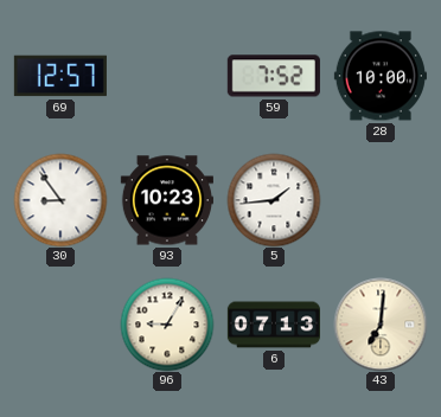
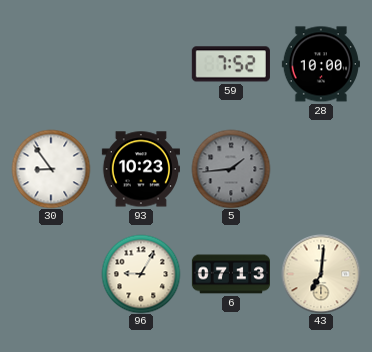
69: 12:57 -> none
5 dial: white -> grey
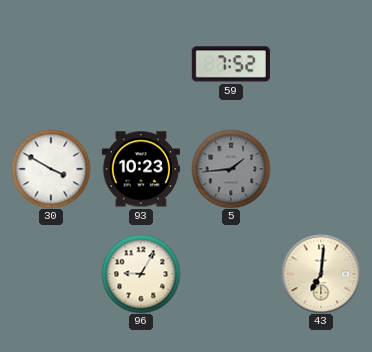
28: 10:00 -> none
30: 8:54 -> 3:50
6: 07:13 -> none
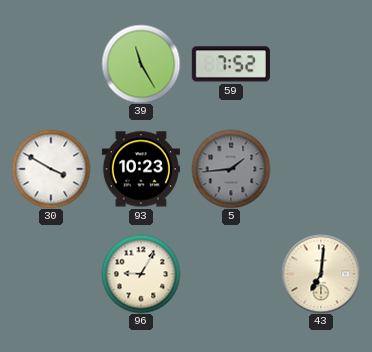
39: none -> 11:25
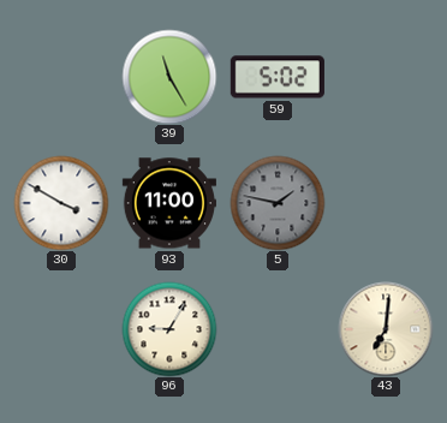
59: 7:52 -> 5:02
93: 10:23 -> 11:00
5: 1:44 -> 1:47
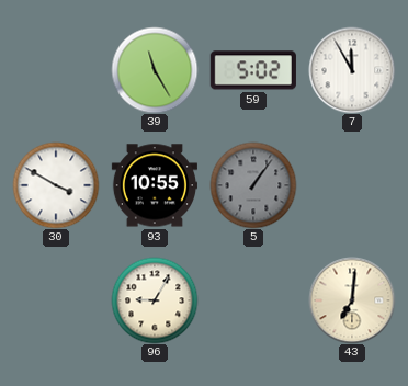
7: none -> 11:55
93: 11:00 -> 10:55
5: 1:47 -> 1:06
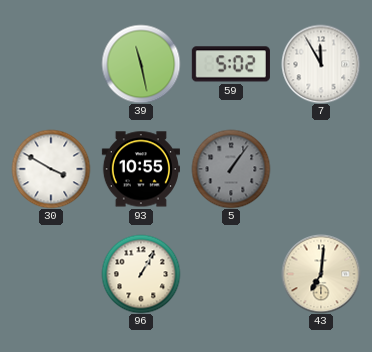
39: 11:25 -> 11:28
96: 9:05 -> 1:05
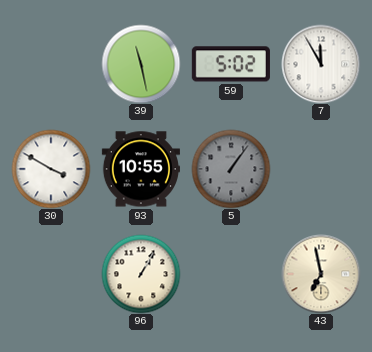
43: 7:01 -> 6:58
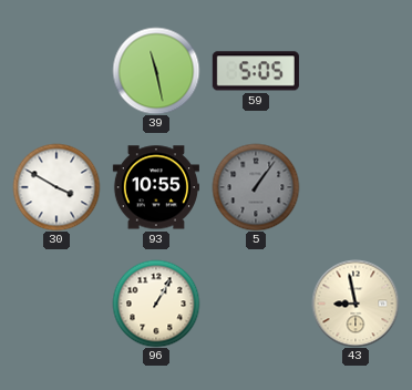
59: 5:02 -> 5:05
7: 11:55 -> none
43: 6:58 -> 8:58
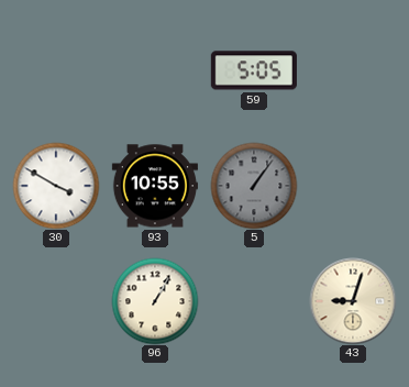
39: 11:28 -> none
43: 8:58 -> 9:03
